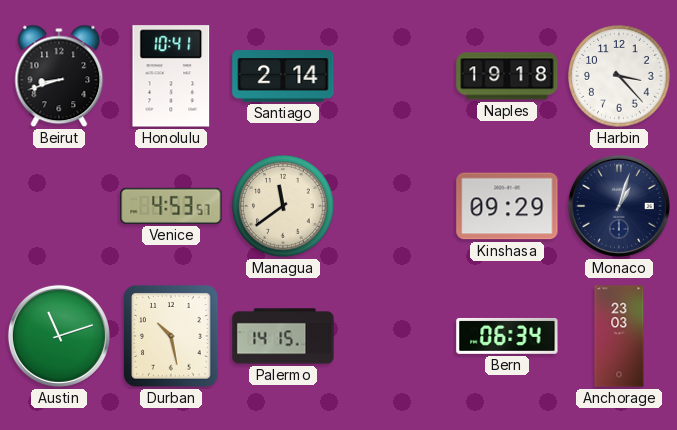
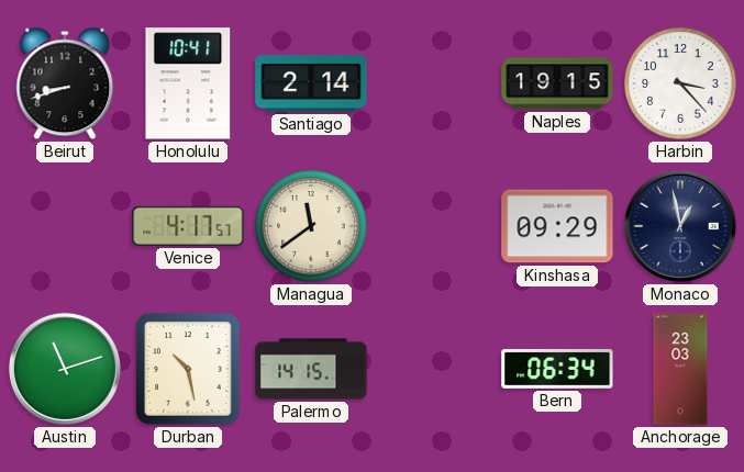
Naples: 19:18 -> 19:15
Venice: 4:53 -> 4:17
Monaco: 1:03 -> 12:58
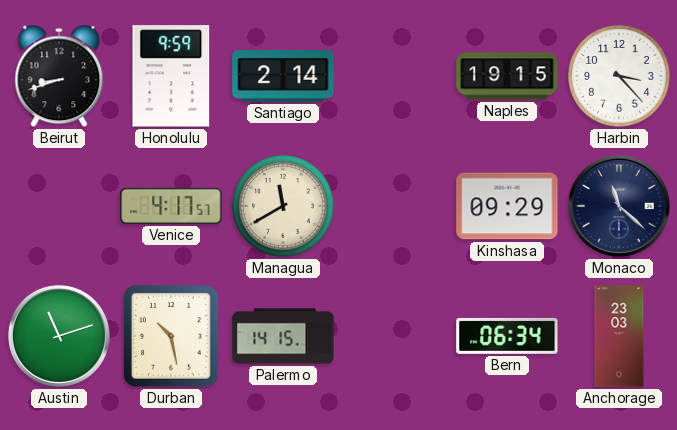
Honolulu: 10:41 -> 9:59
Managua: 11:39 -> 11:40
Monaco: 12:58 -> 11:22
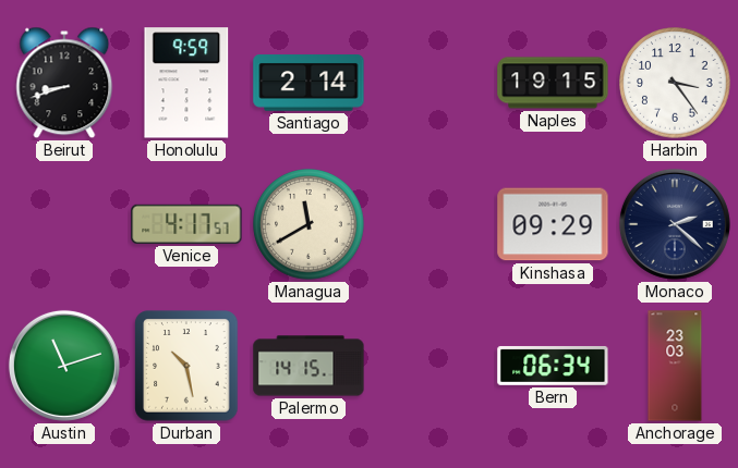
Harbin: 3:23 -> 3:24
Monaco: 11:22 -> 2:22
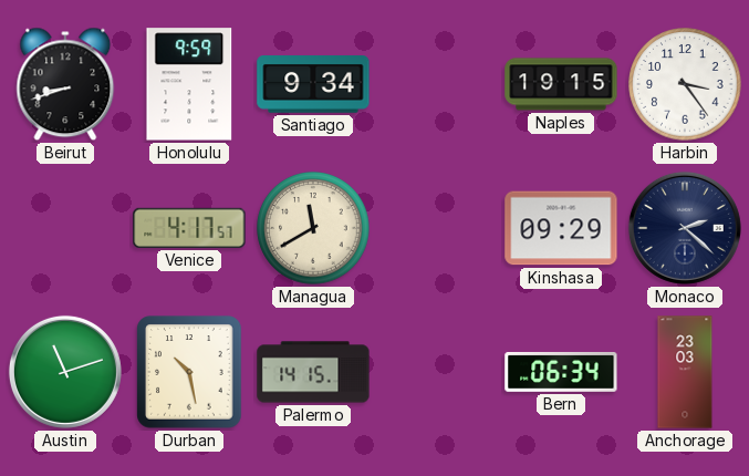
Santiago: 2:14 -> 9:34
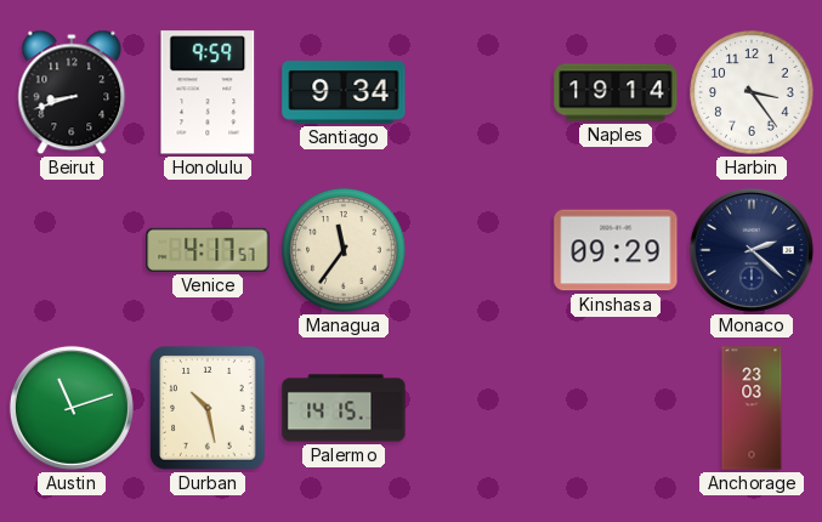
Naples: 19:15 -> 19:14
Managua: 11:40 -> 11:36
Bern: 06:34 -> none
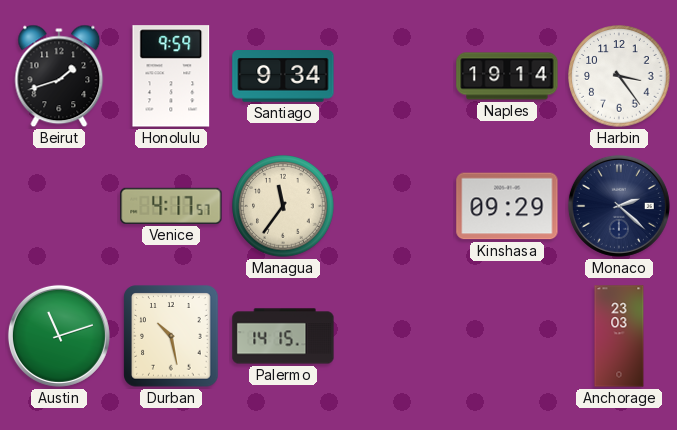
Beirut: 8:42 -> 1:42
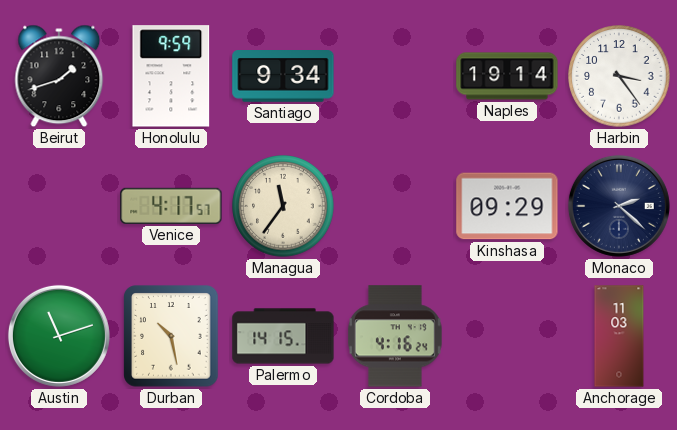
Cordoba: none -> 4:16
Anchorage: 23:03 -> 11:03
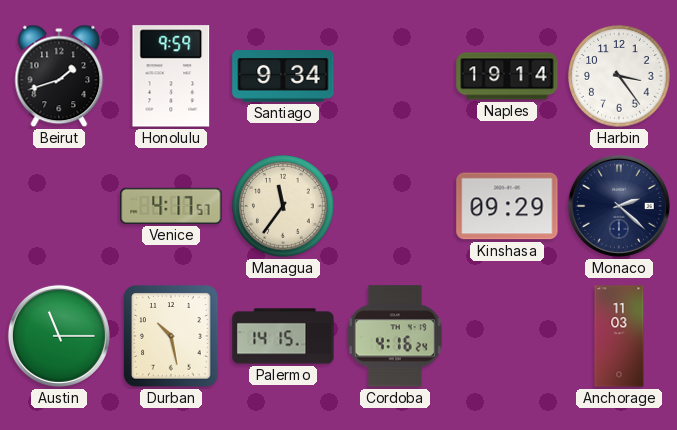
Austin: 11:12 -> 11:15
